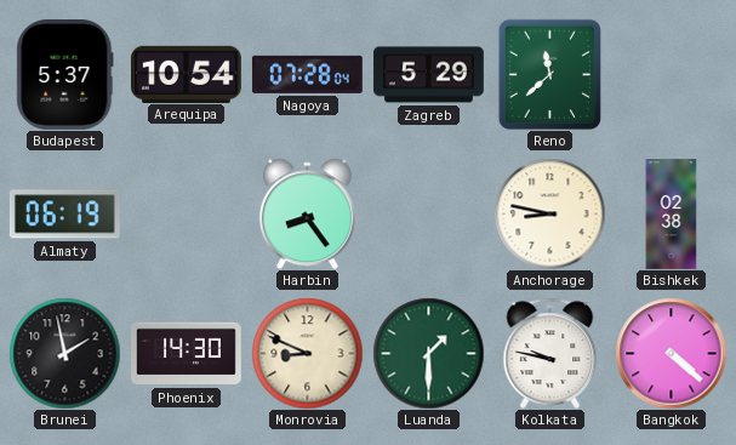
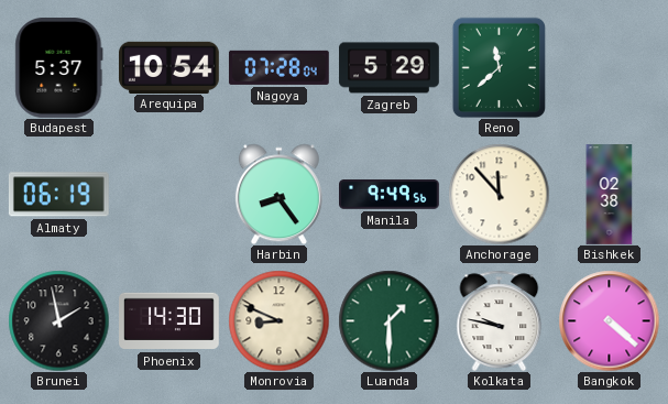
Manila: none -> 9:49
Anchorage: 8:47 -> 11:53
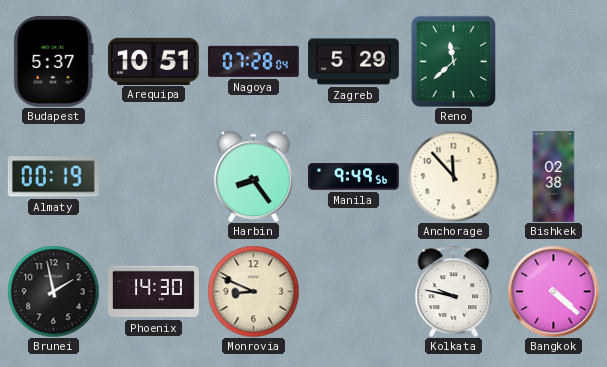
Arequipa: 10:54 -> 10:51
Almaty: 06:19 -> 00:19
Luanda: 1:30 -> none
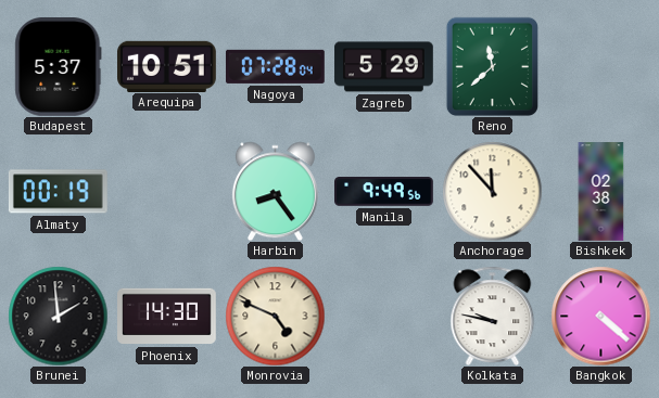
Brunei: 1:58 -> 1:59
Monrovia: 8:49 -> 4:49
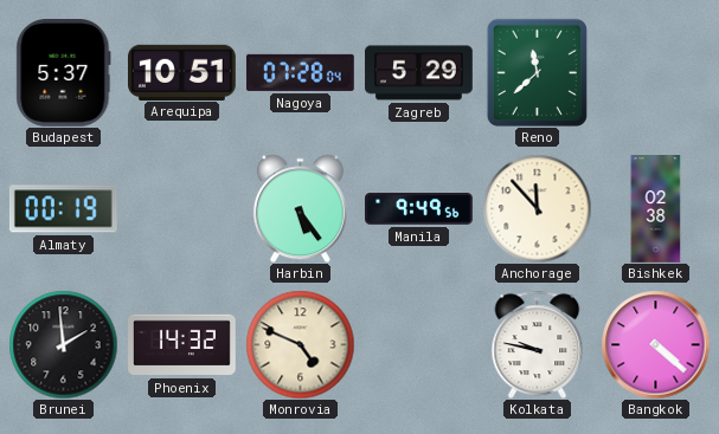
Harbin: 8:24 -> 5:24
Phoenix: 14:30 -> 14:32
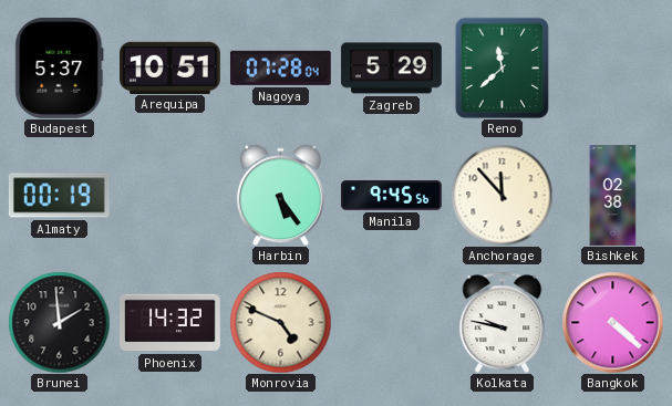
Manila: 9:49 -> 9:45
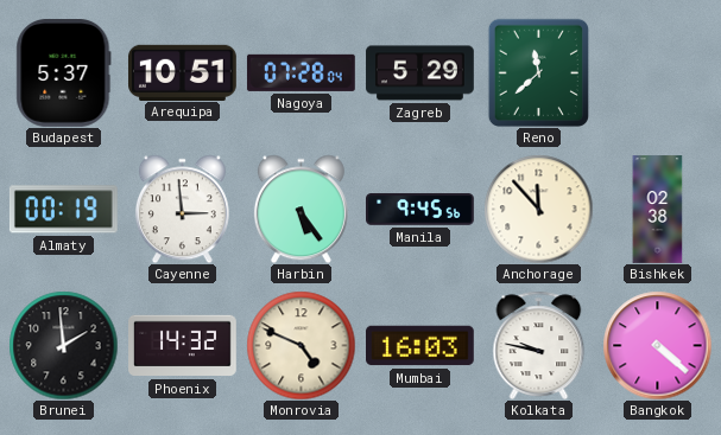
Cayenne: none -> 2:59
Mumbai: none -> 16:03
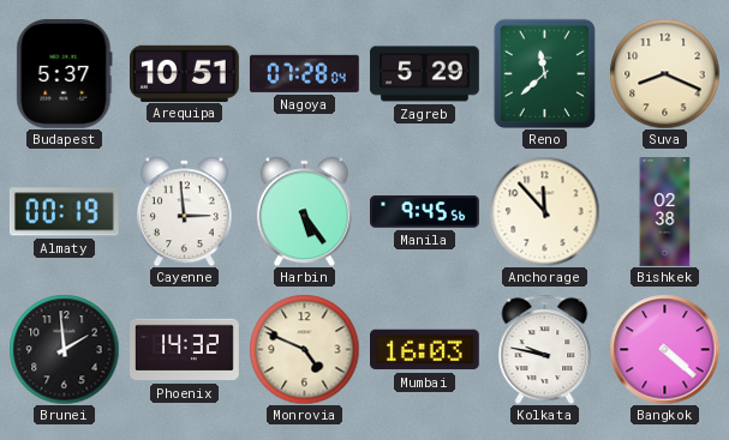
Suva: none -> 8:19
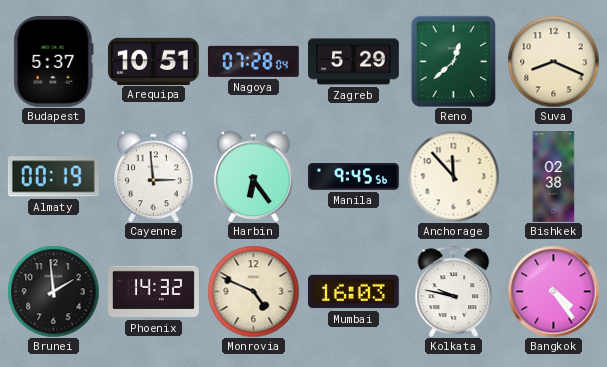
Reno: 11:38 -> 12:38
Harbin: 5:24 -> 6:24
Bangkok: 4:22 -> 4:24
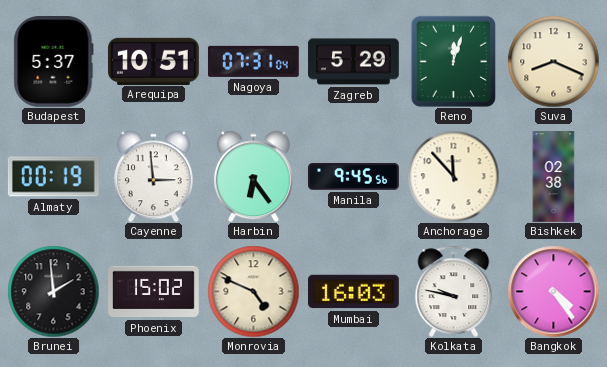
Nagoya: 07:28 -> 07:31
Reno: 12:38 -> 12:03
Phoenix: 14:32 -> 15:02
